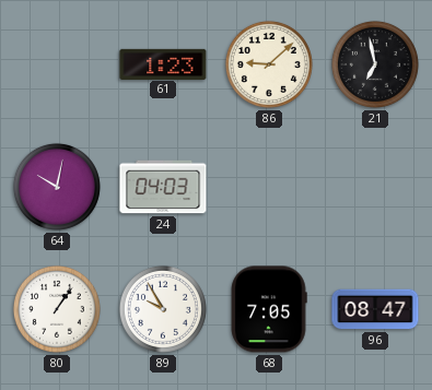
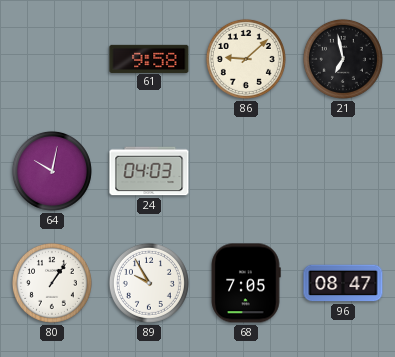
61: 1:23 -> 9:58
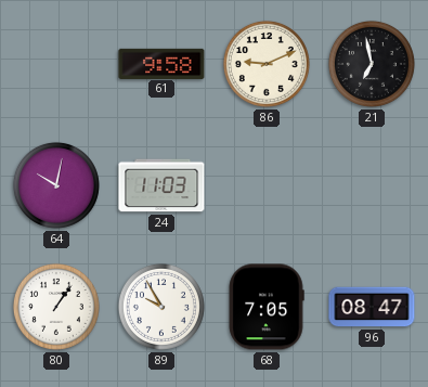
86: 9:08 -> 9:11
24: 04:03 -> 11:03
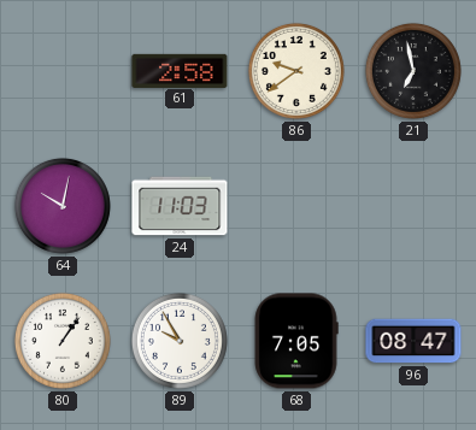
61: 9:58 -> 2:58
86: 9:11 -> 9:39
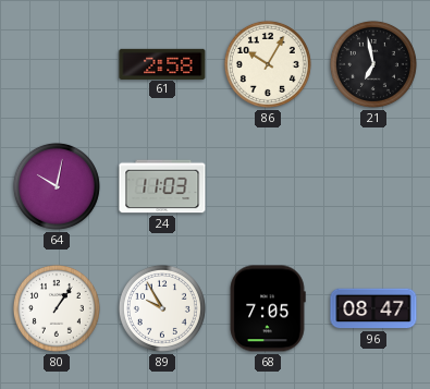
86: 9:39 -> 10:05
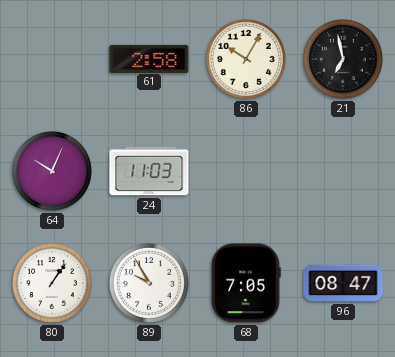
64: 10:02 -> 10:04
